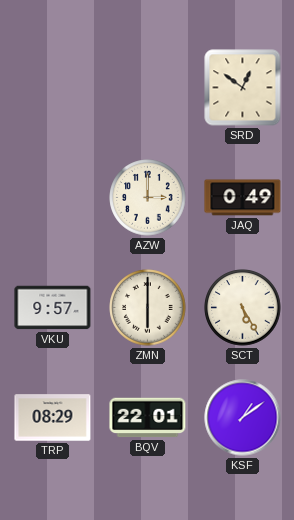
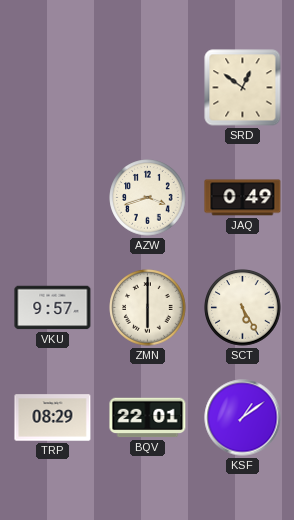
AZW: 3:00 -> 3:42
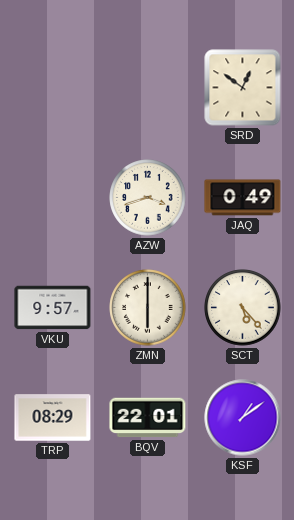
SCT: 5:25 -> 5:23
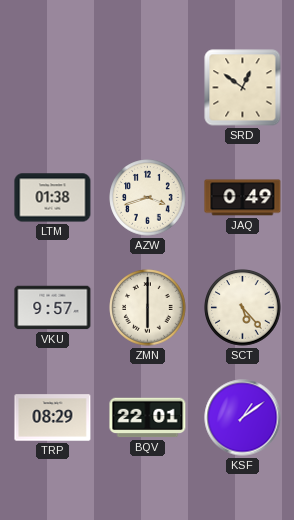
LTM: none -> 01:38
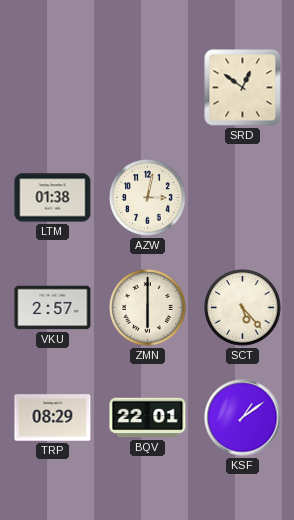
AZW: 3:42 -> 3:02
JAQ: 0:49 -> none
VKU: 9:57 -> 2:57
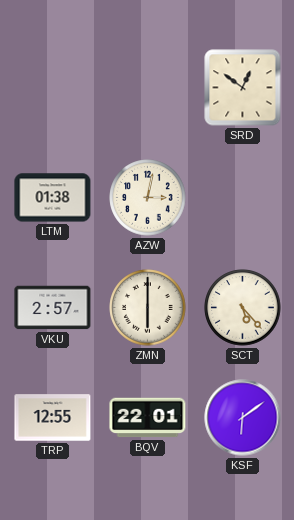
TRP: 08:29 -> 12:55
KSF: 1:09 -> 6:09
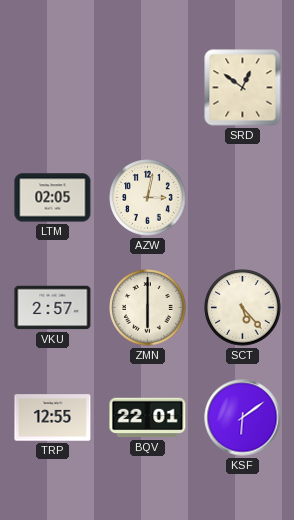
LTM: 01:38 -> 02:05
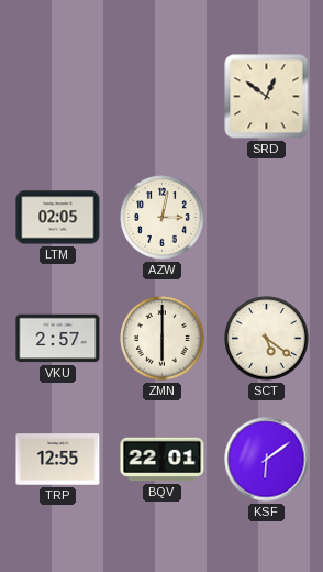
SCT: 5:23 -> 5:21
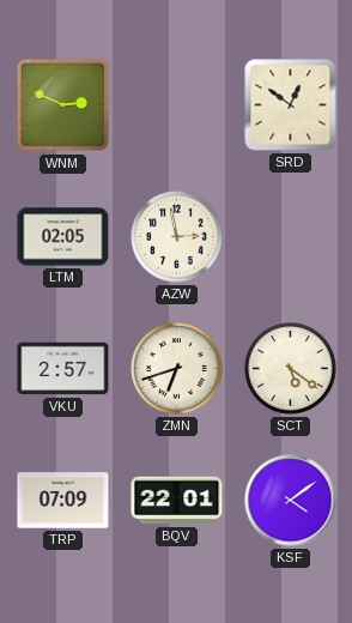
WNM: none -> 2:49
AZW: 3:02 -> 2:58
ZMN: 6:00 -> 6:42
TRP: 12:55 -> 07:09
KSF: 6:09 -> 4:09
